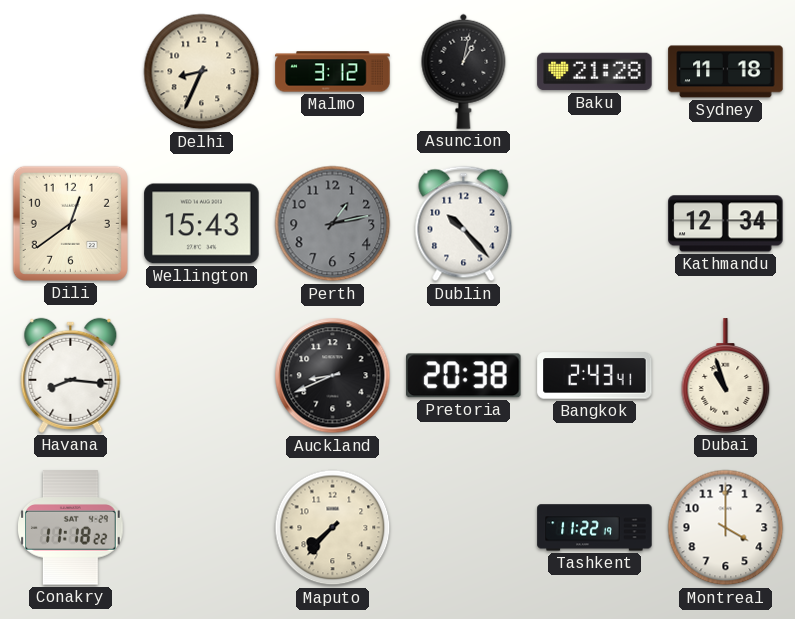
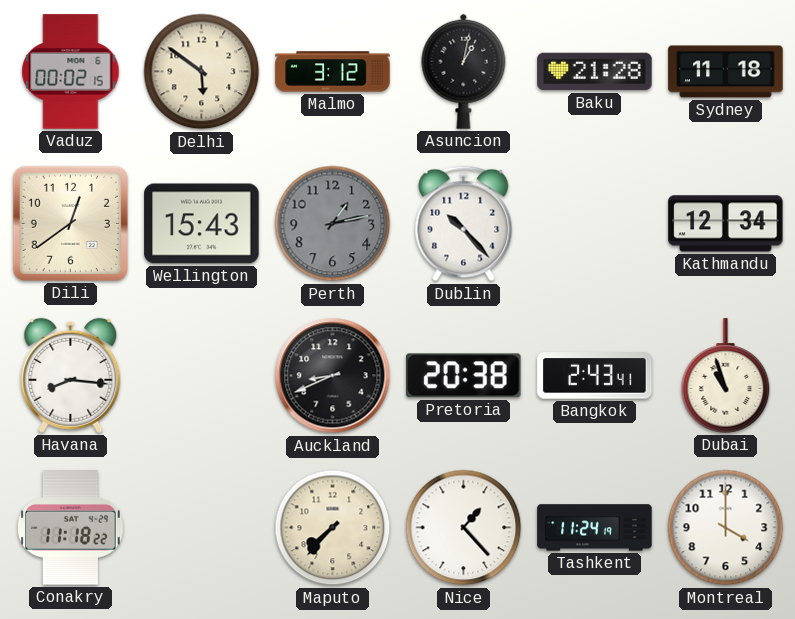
Vaduz: none -> 00:02
Delhi: 8:34 -> 5:51
Nice: none -> 1:23
Tashkent: 11:22 -> 11:24
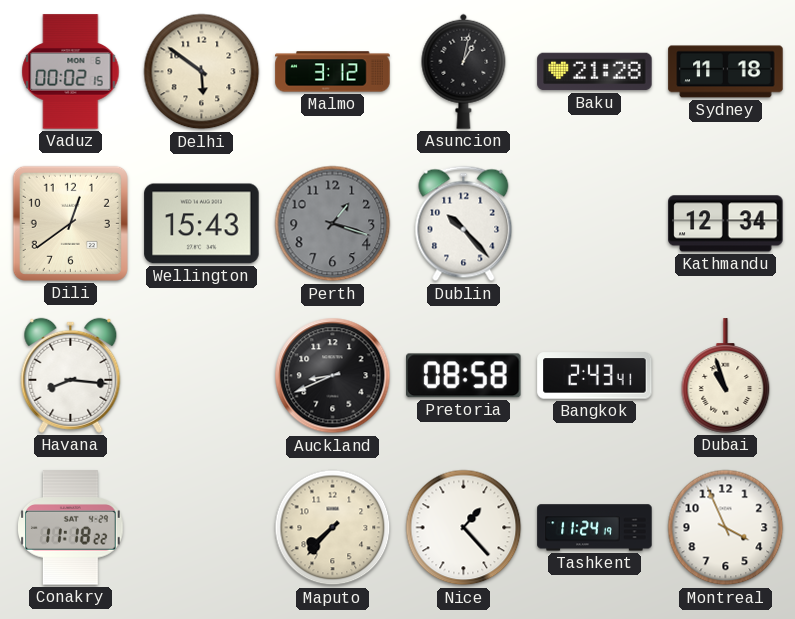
Perth: 1:13 -> 1:18
Pretoria: 20:38 -> 08:58
Montreal: 4:00 -> 3:56
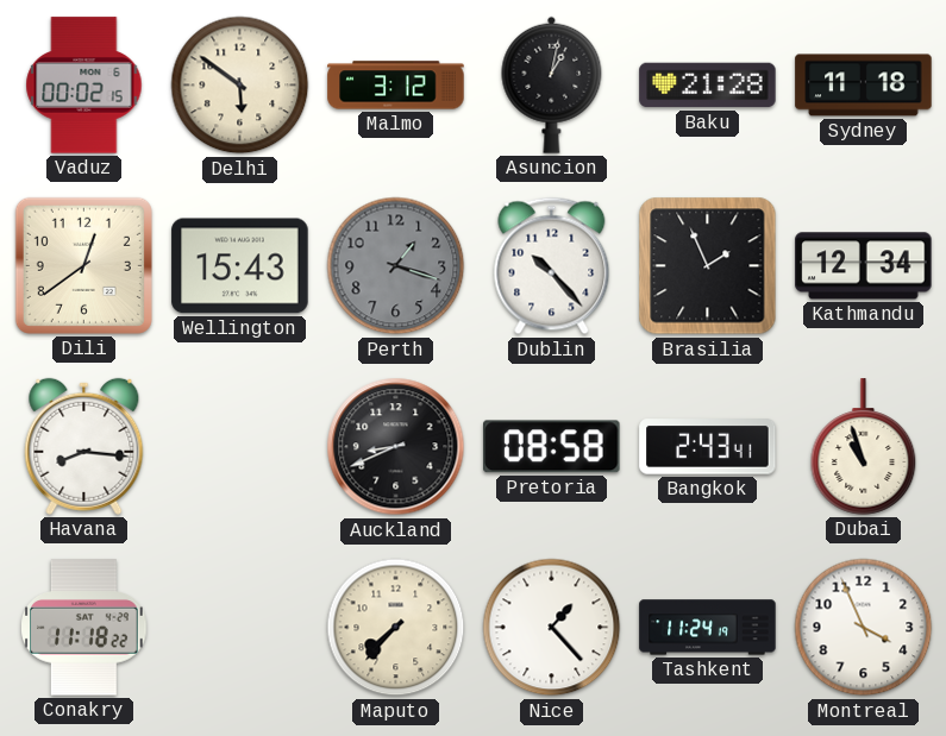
Brasilia: none -> 1:56
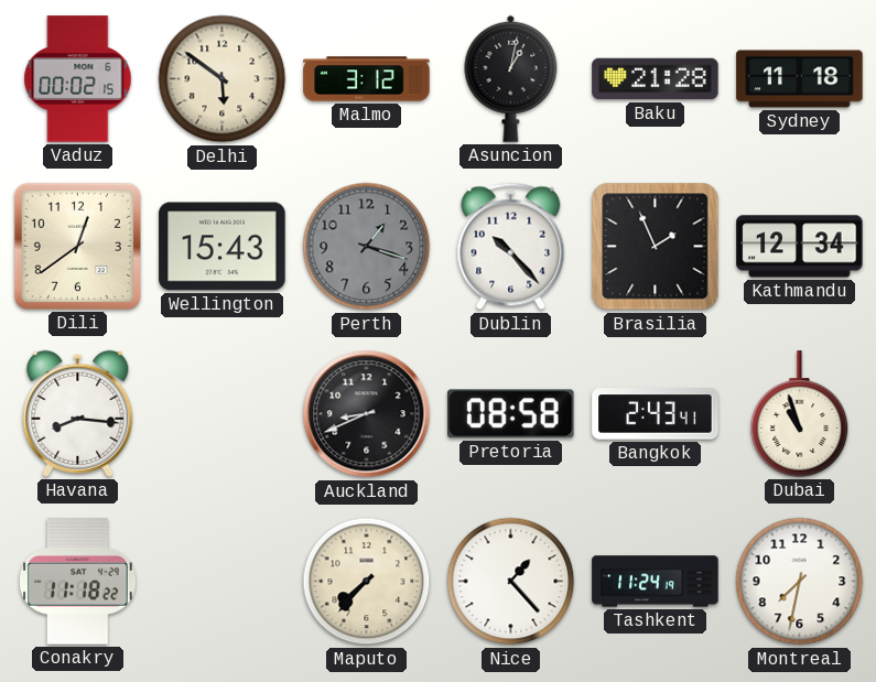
Montreal: 3:56 -> 7:32
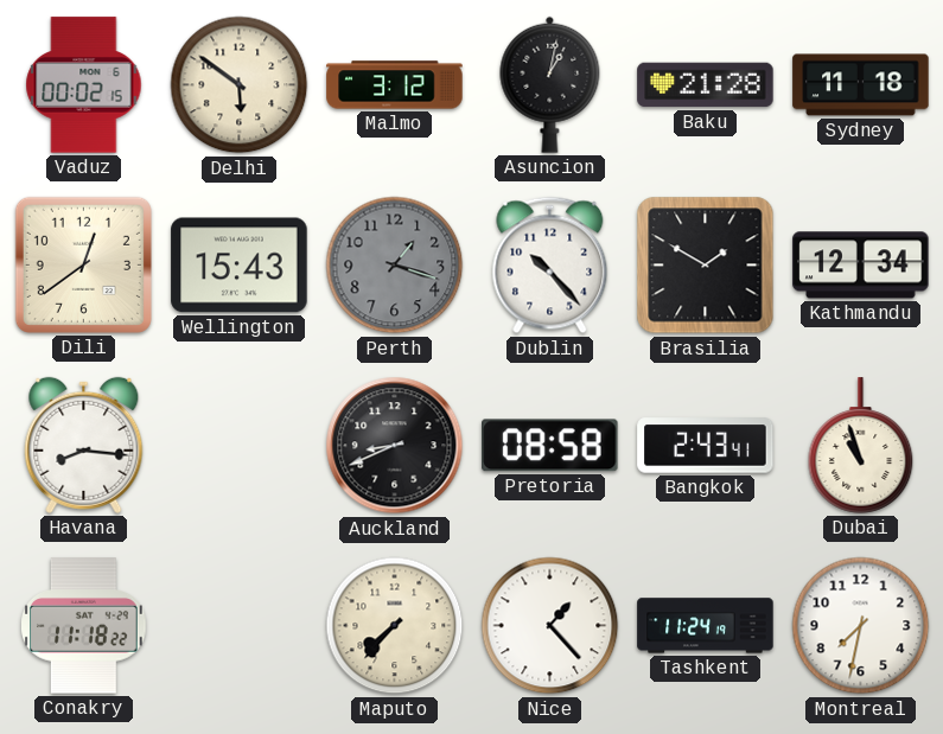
Brasilia: 1:56 -> 1:50
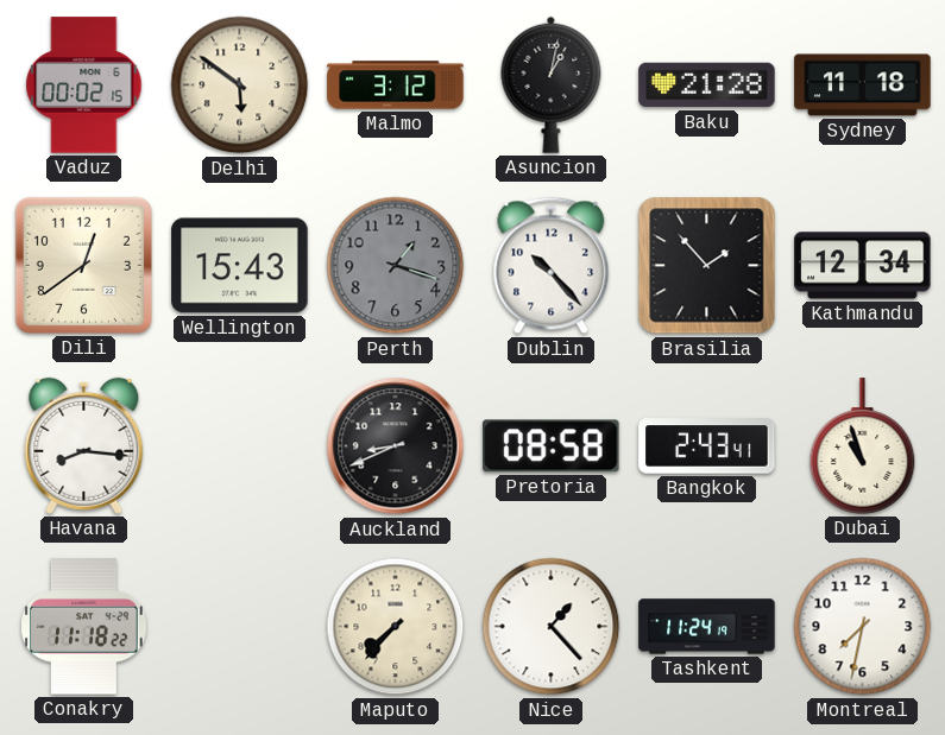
Brasilia: 1:50 -> 1:53
